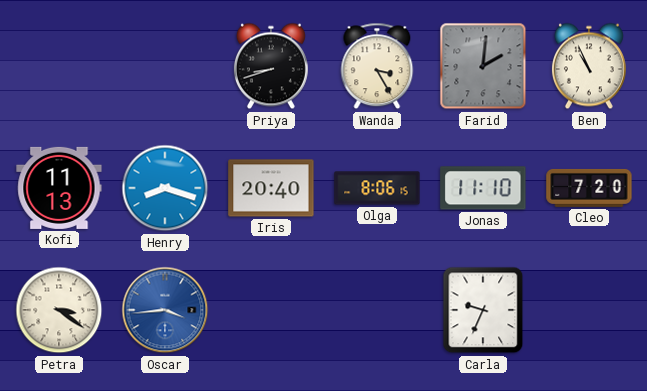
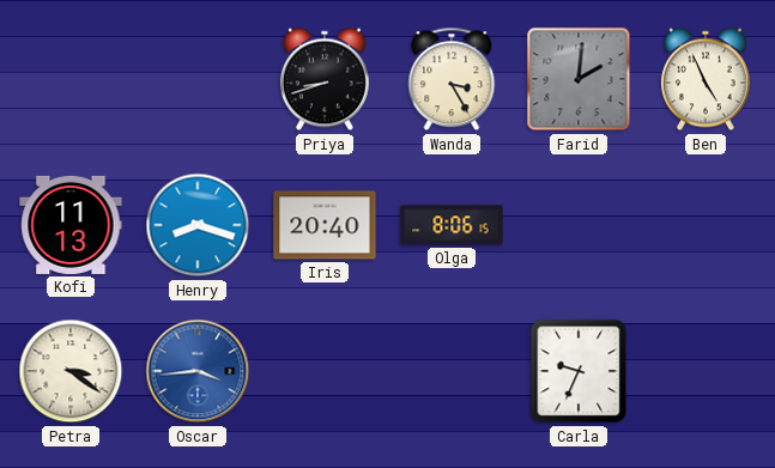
Ben: 10:56 -> 4:56
Jonas: 11:10 -> none
Cleo: 7:20 -> none
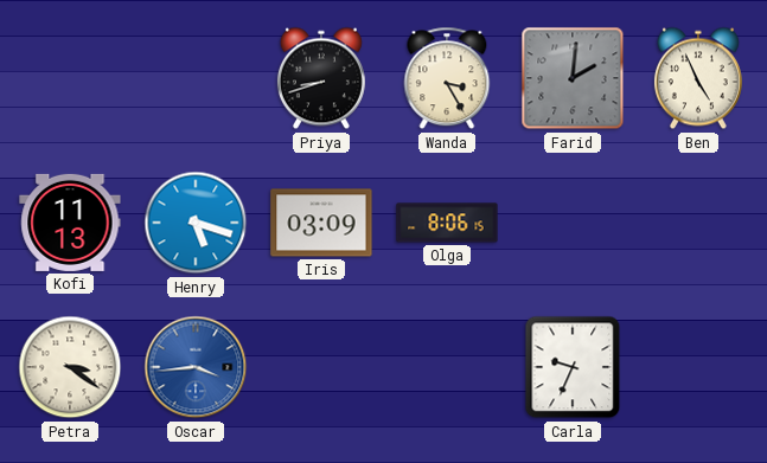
Henry: 8:18 -> 5:18
Iris: 20:40 -> 03:09
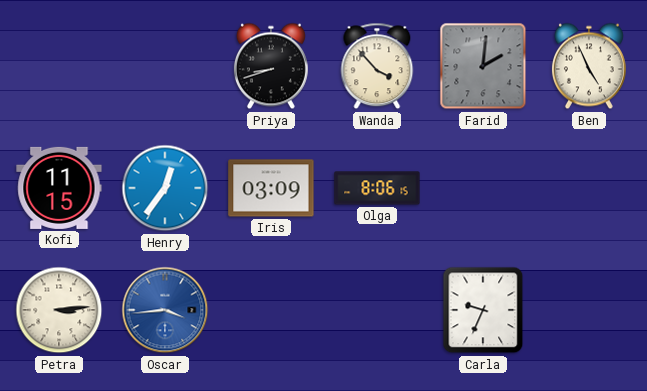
Wanda: 3:25 -> 3:53
Kofi: 11:13 -> 11:15
Henry: 5:18 -> 12:36
Petra: 3:21 -> 3:14
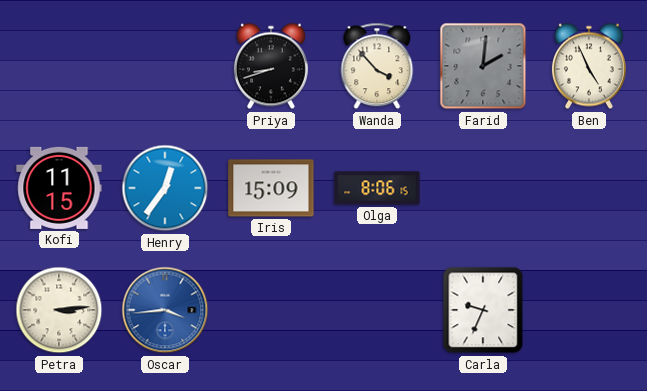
Iris: 03:09 -> 15:09
